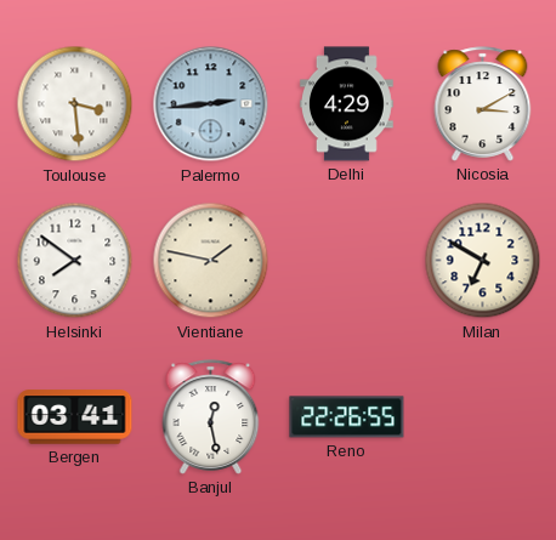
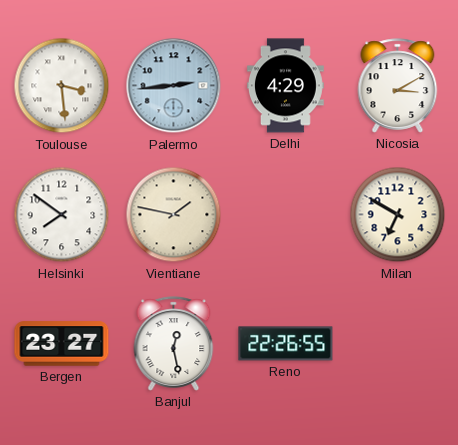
Bergen: 03:41 -> 23:27
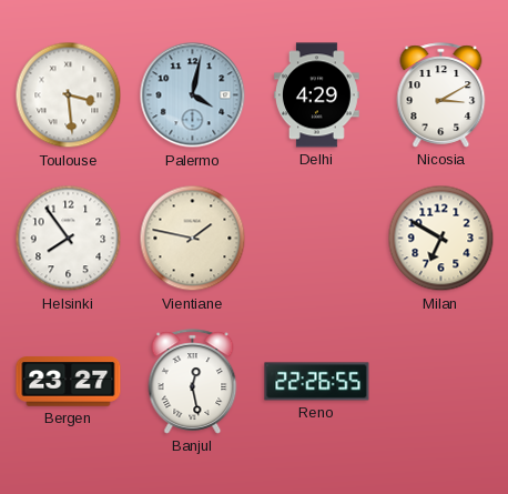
Palermo: 2:44 -> 4:02
Helsinki: 7:51 -> 7:54
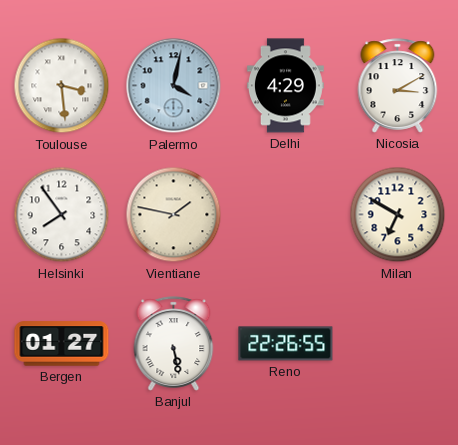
Bergen: 23:27 -> 01:27
Banjul: 12:28 -> 5:28
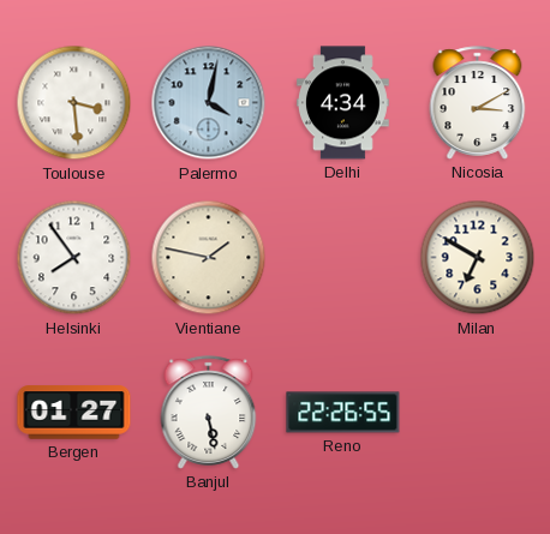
Delhi: 4:29 -> 4:34
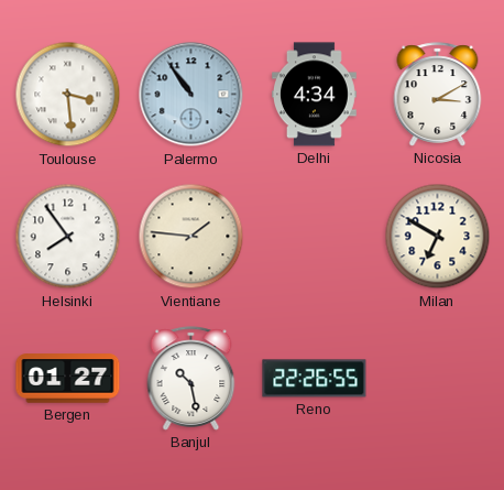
Palermo: 4:02 -> 10:54
Vientiane: 1:47 -> 1:46
Banjul: 5:28 -> 10:28
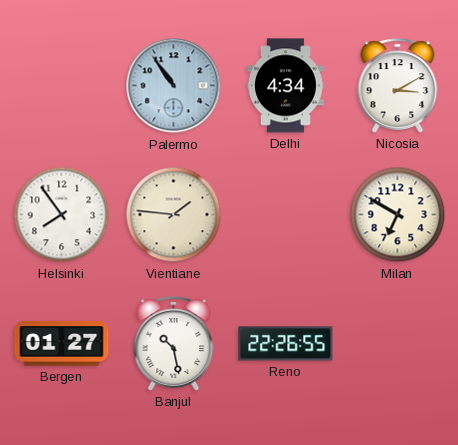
Toulouse: 3:29 -> none
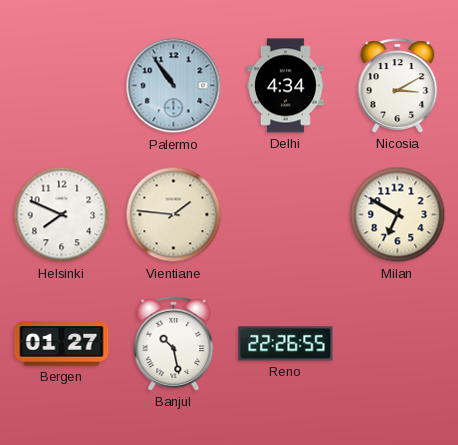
Helsinki: 7:54 -> 7:49
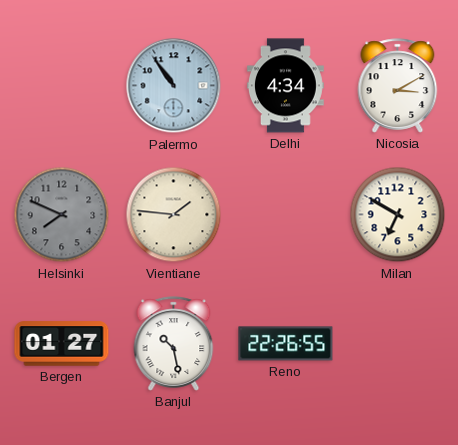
Helsinki dial: white -> grey
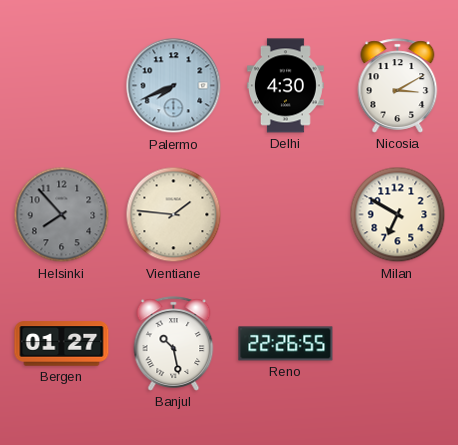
Palermo: 10:54 -> 7:41
Delhi: 4:34 -> 4:30
Helsinki: 7:49 -> 7:53
